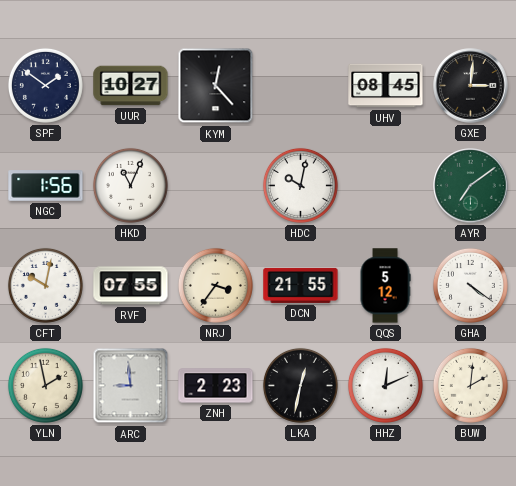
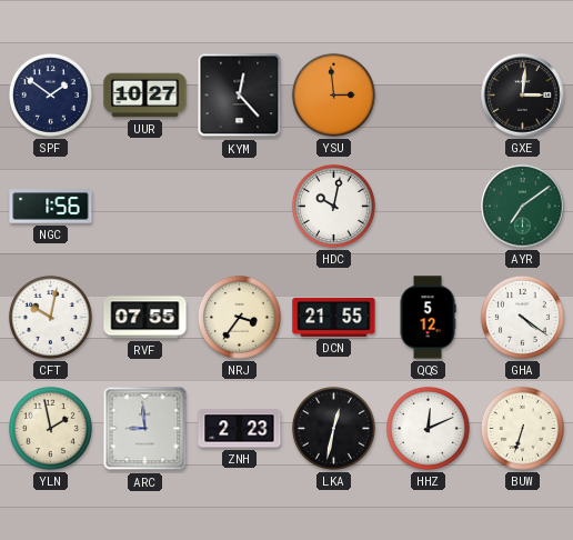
YSU: none -> 2:59
UHV: 08:45 -> none
HKD: 11:04 -> none
BUW: 2:01 -> 6:33
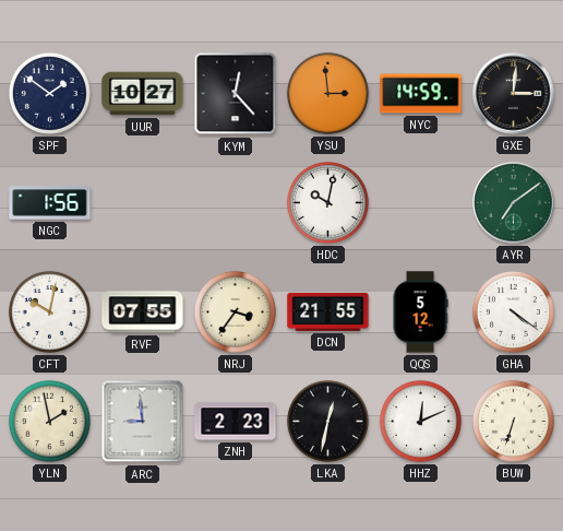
NYC: none -> 14:59
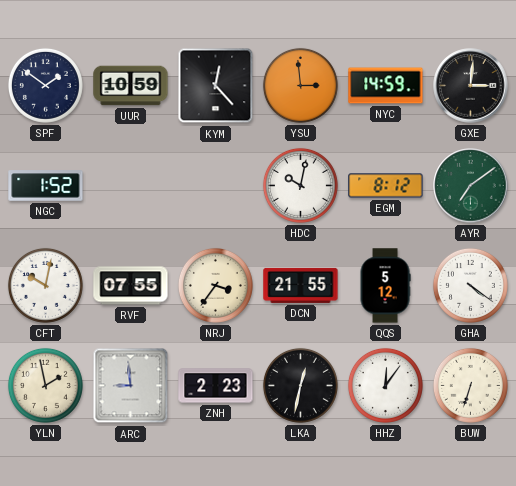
UUR: 10:27 -> 10:59
NGC: 1:56 -> 1:52
EGM: none -> 8:12
HHZ: 12:11 -> 12:06
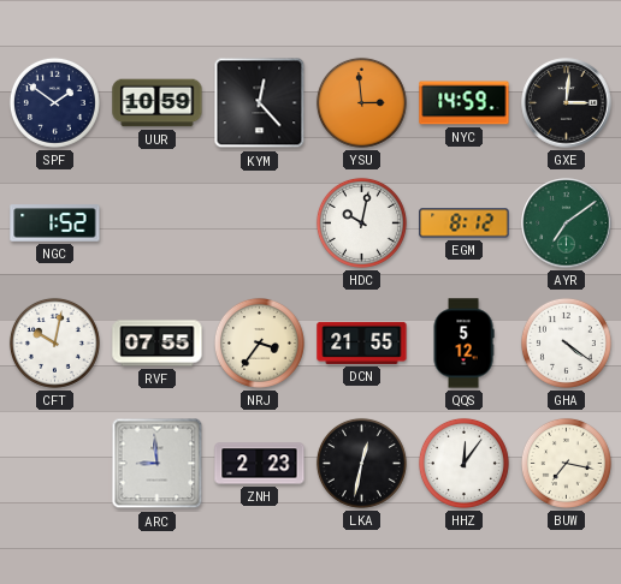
YLN: 1:58 -> none
BUW: 6:33 -> 7:17
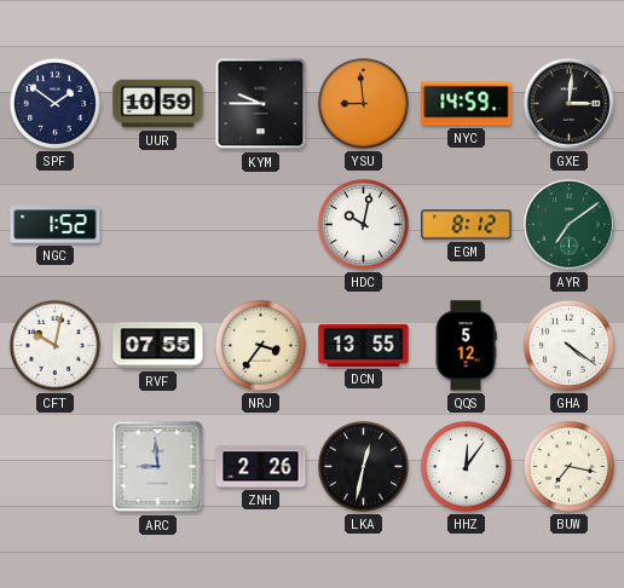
KYM: 12:23 -> 9:45
YSU: 2:59 -> 8:59
DCN: 21:55 -> 13:55
ZNH: 2:23 -> 2:26
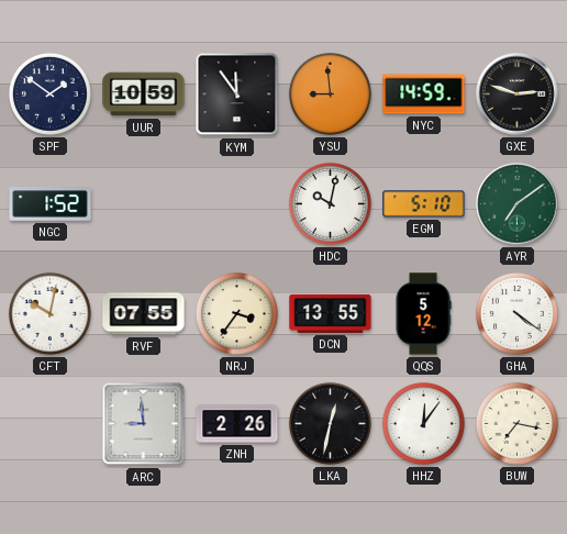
KYM: 9:45 -> 11:54
GXE: 3:01 -> 2:48
EGM: 8:12 -> 5:10
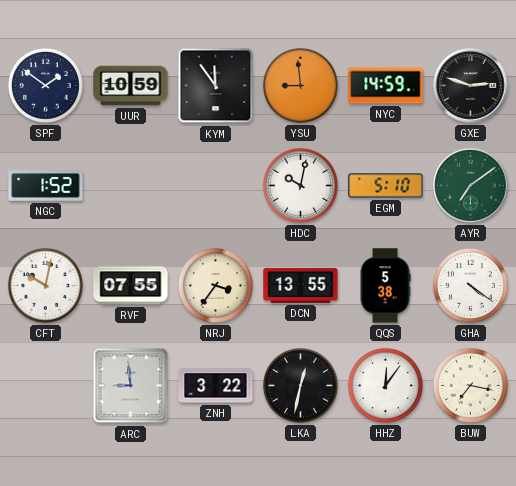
QQS: 5:12 -> 5:38
ZNH: 2:26 -> 3:22
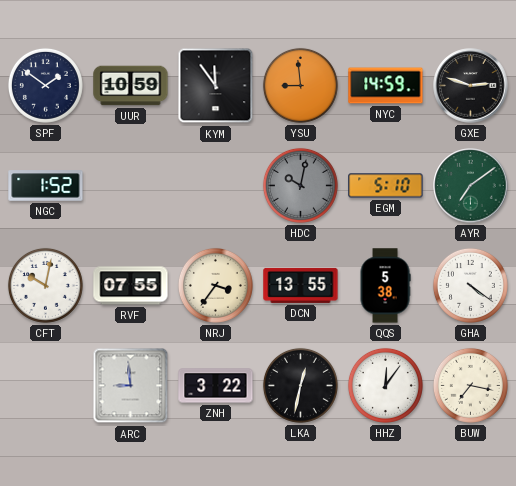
HDC dial: white -> grey
